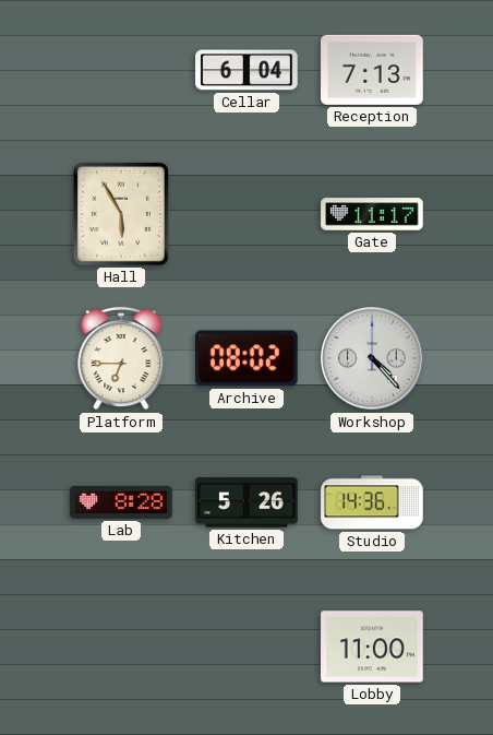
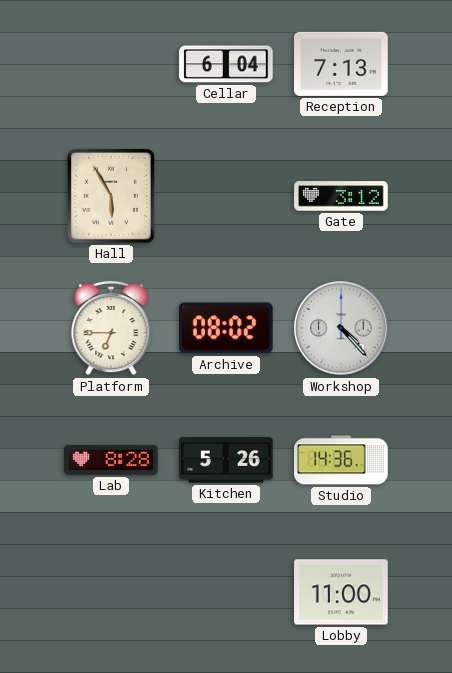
Gate: 11:17 -> 3:12
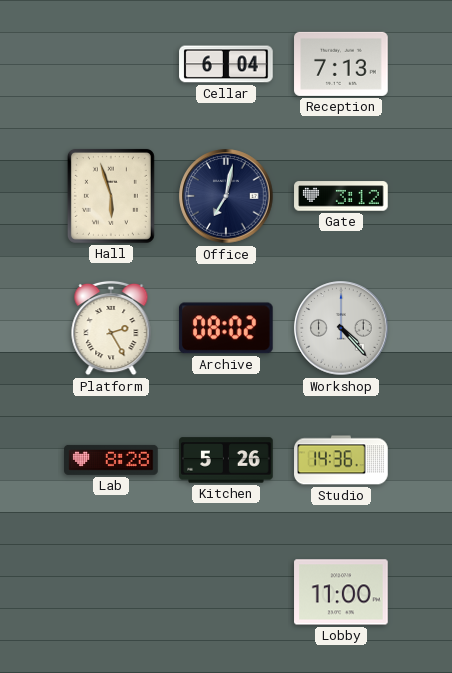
Hall: 5:55 -> 5:57
Office: none -> 7:02
Platform: 6:45 -> 2:25
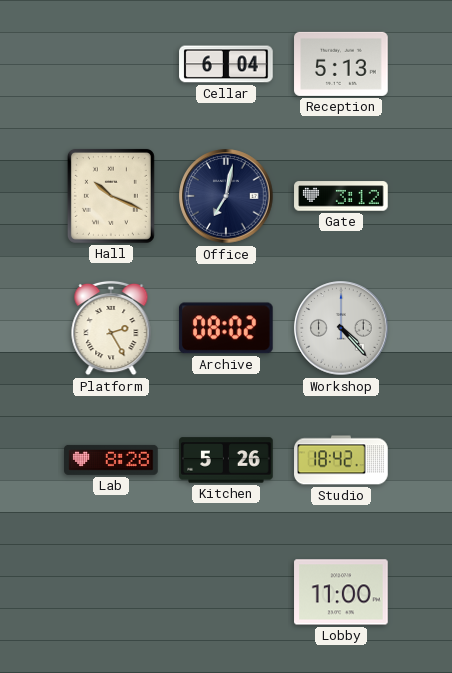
Reception: 7:13 -> 5:13
Hall: 5:57 -> 10:19
Studio: 14:36 -> 18:42
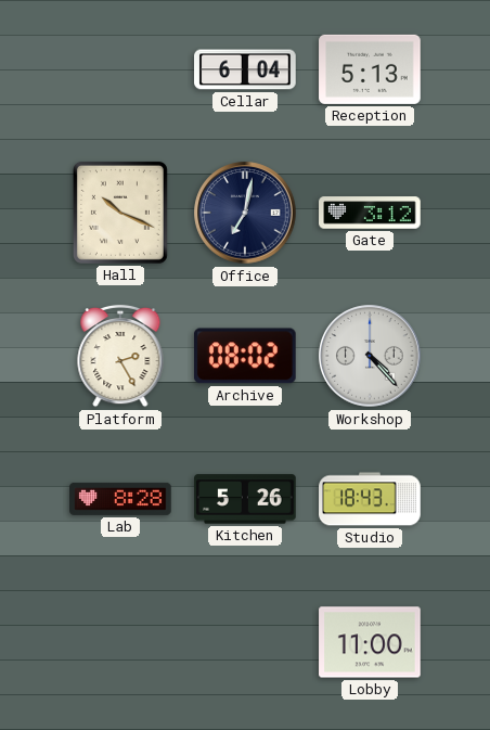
Studio: 18:42 -> 18:43
